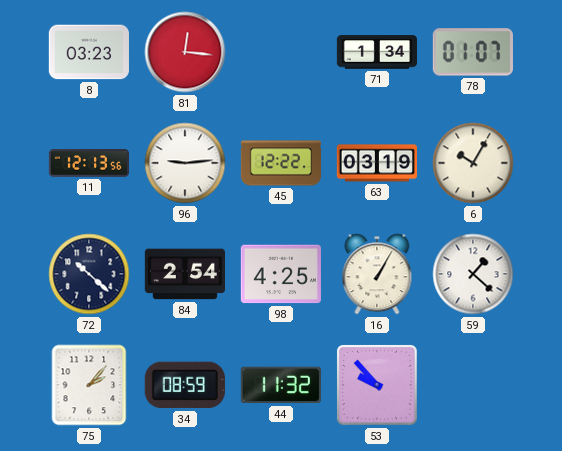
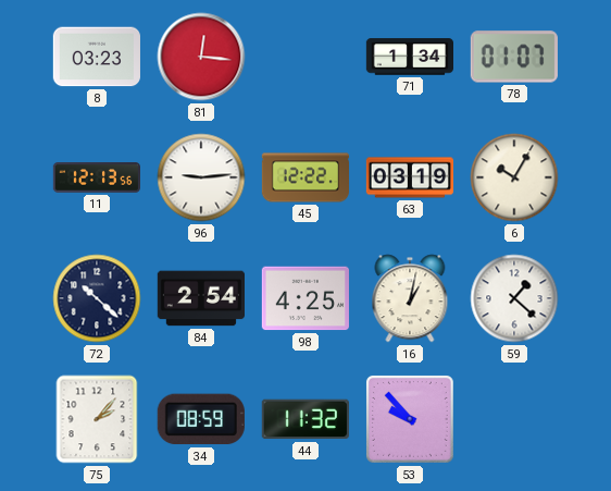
16: 1:05 -> 1:02
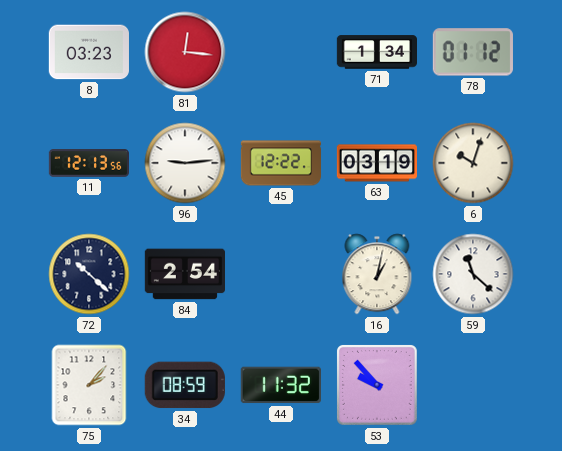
78: 01:07 -> 01:12
6: 10:05 -> 10:03
98: 4:25 -> none
59: 1:22 -> 11:22
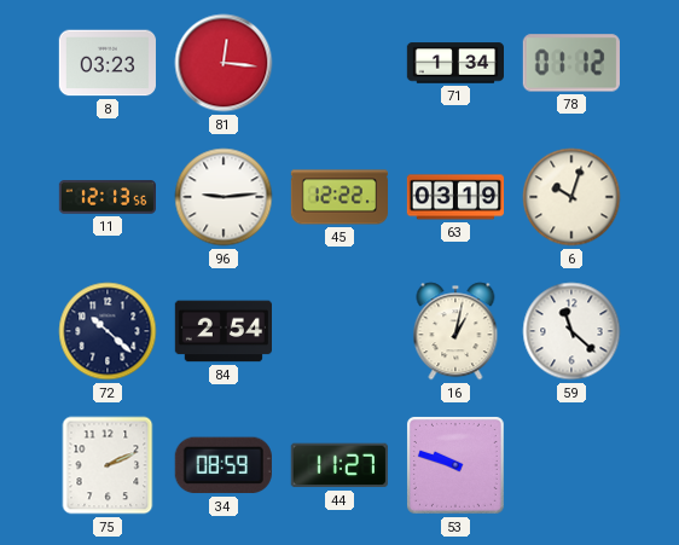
75: 2:07 -> 2:11
44: 11:32 -> 11:27
53: 9:53 -> 9:48
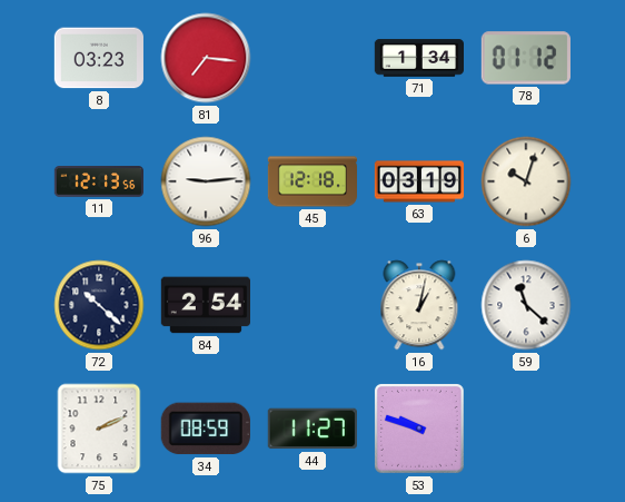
81: 12:16 -> 7:16
45: 12:22 -> 12:18
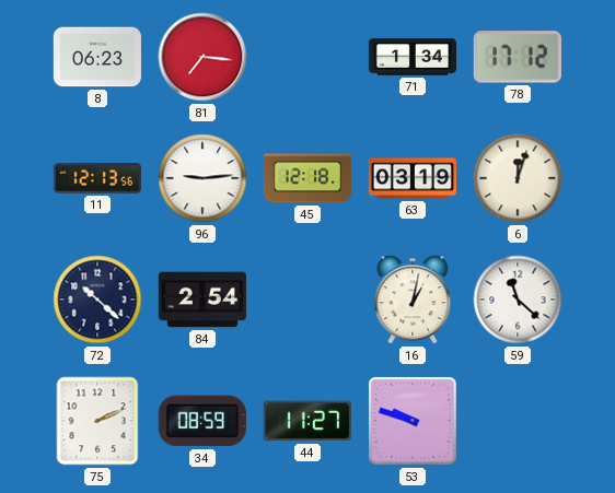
8: 03:23 -> 06:23
78: 01:12 -> 17:12
6: 10:03 -> 12:03
